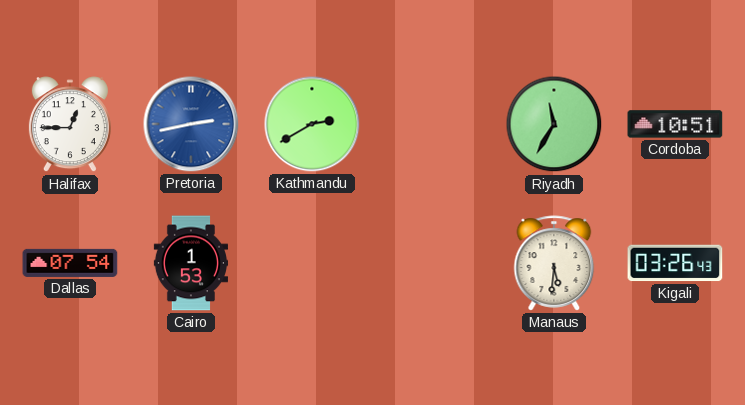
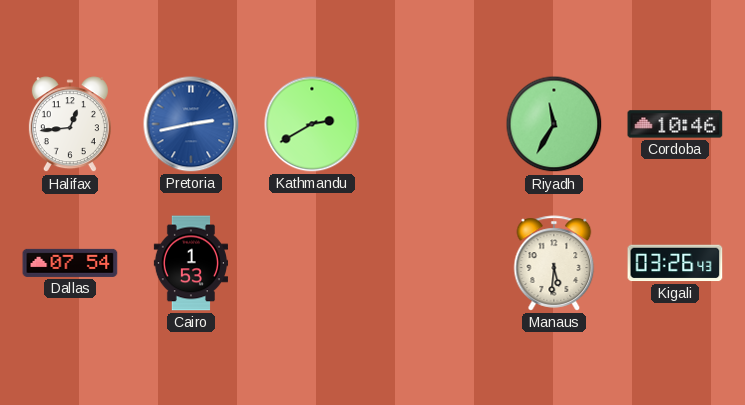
Halifax: 12:45 -> 12:44
Cordoba: 10:51 -> 10:46
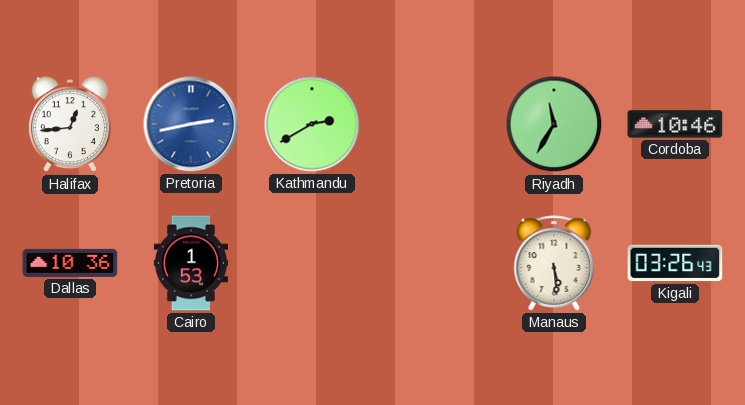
Dallas: 07:54 -> 10:36
Manaus: 5:31 -> 5:29
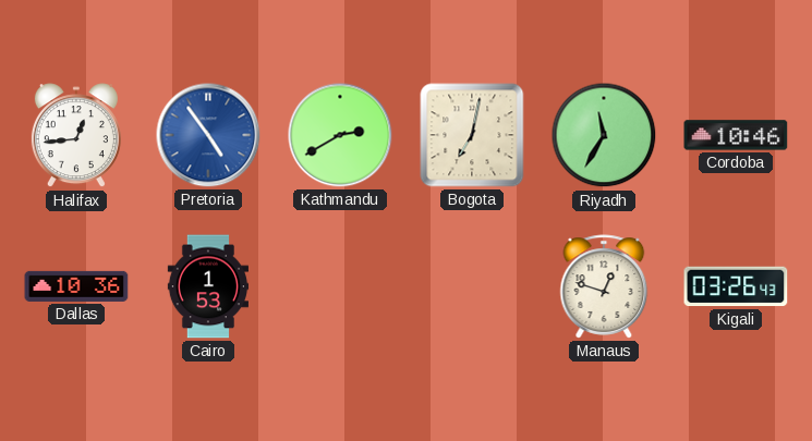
Pretoria: 2:43 -> 4:54
Bogota: none -> 7:02
Manaus: 5:29 -> 12:48
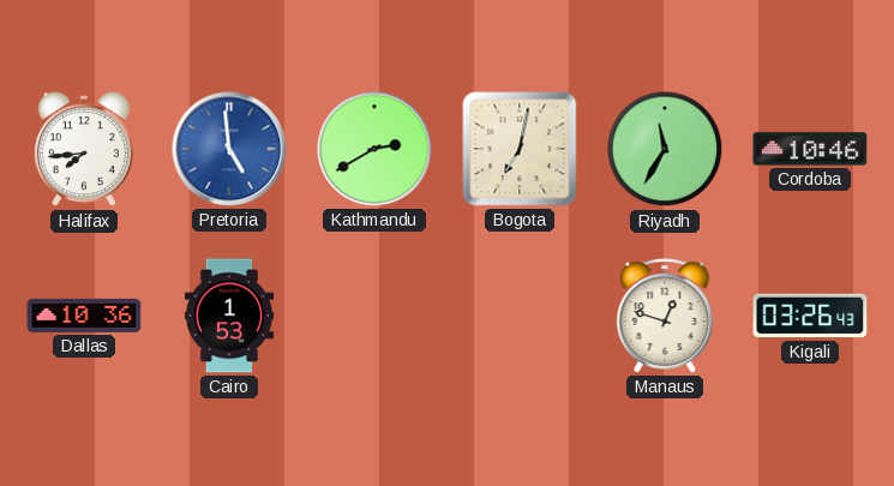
Halifax: 12:44 -> 7:44
Pretoria: 4:54 -> 4:59
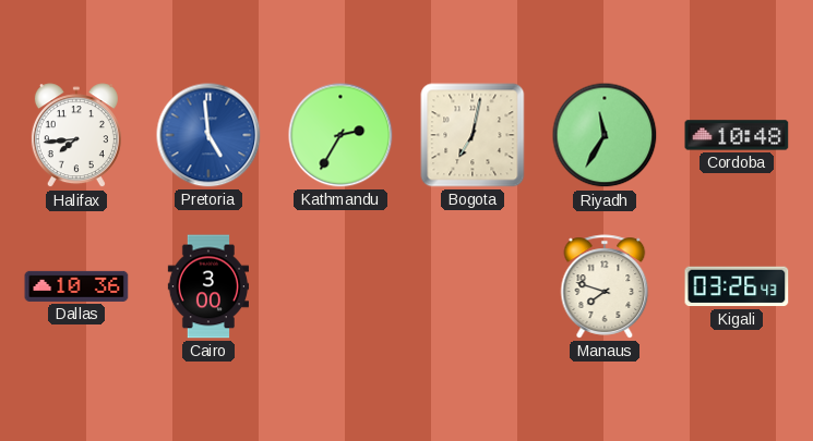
Kathmandu: 2:40 -> 2:35
Cordoba: 10:46 -> 10:48
Cairo: 1:53 -> 3:00
Manaus: 12:48 -> 7:48
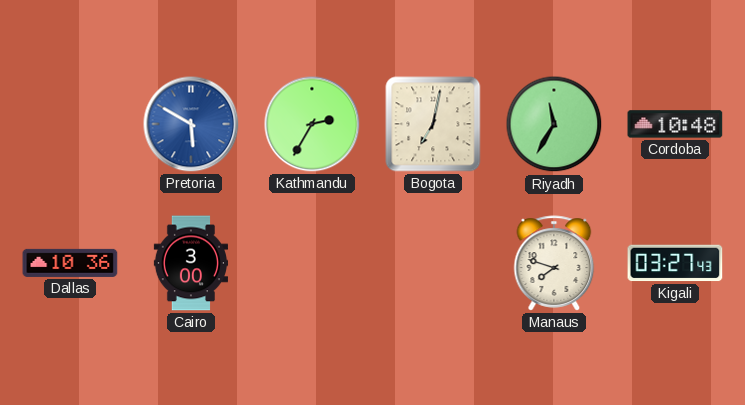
Halifax: 7:44 -> none
Pretoria: 4:59 -> 5:50
Kigali: 03:26 -> 03:27
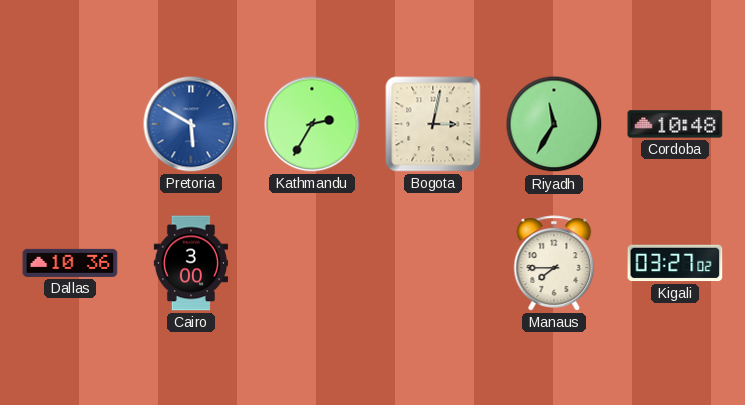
Bogota: 7:02 -> 3:02
Manaus: 7:48 -> 7:45
Kigali: 03:27:43 -> 03:27:02
